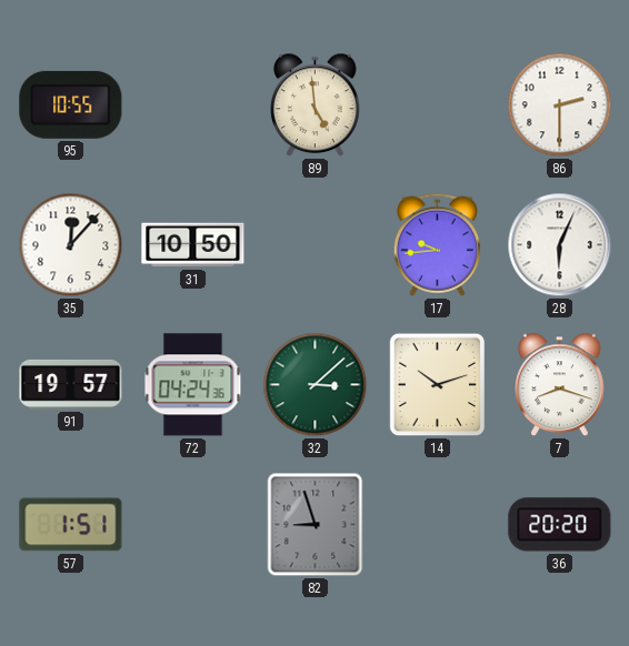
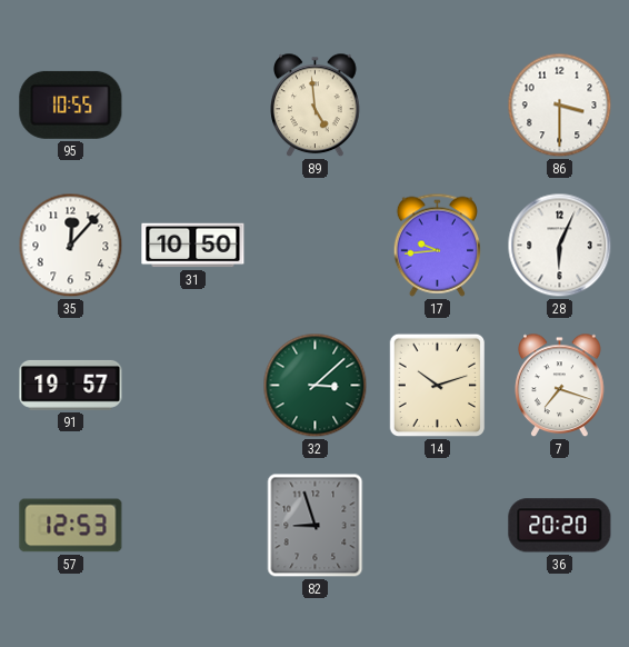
86: 2:30 -> 3:30
72: 04:24 -> none
7: 8:18 -> 7:18
57: 1:51 -> 12:53
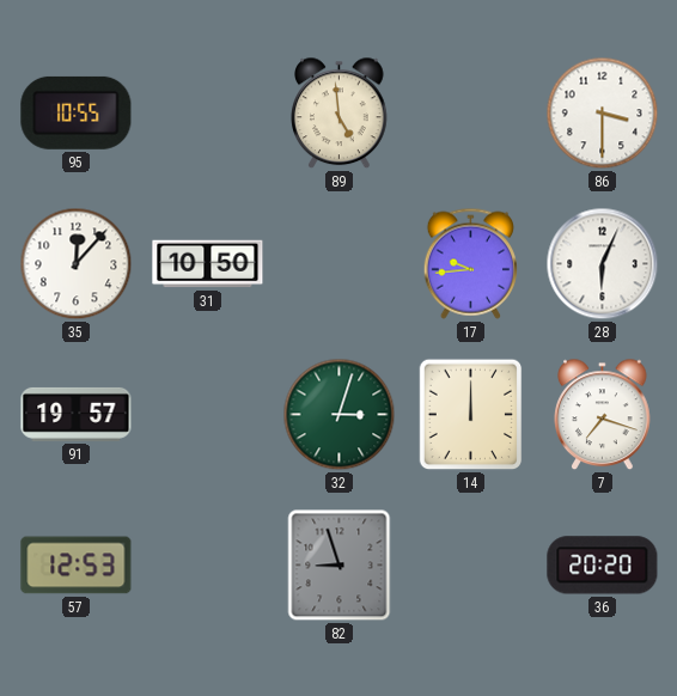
32: 3:08 -> 3:03
14: 10:12 -> 12:00
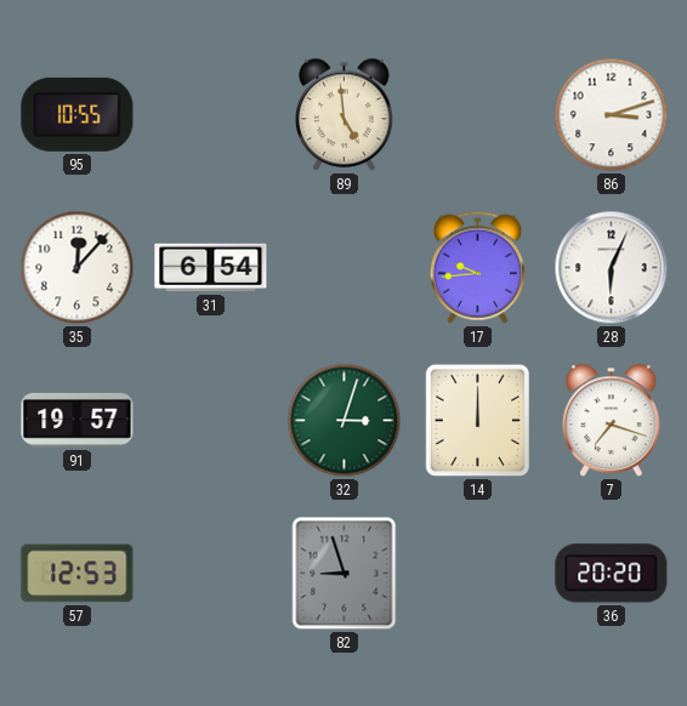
86: 3:30 -> 3:12
31: 10:50 -> 6:54
